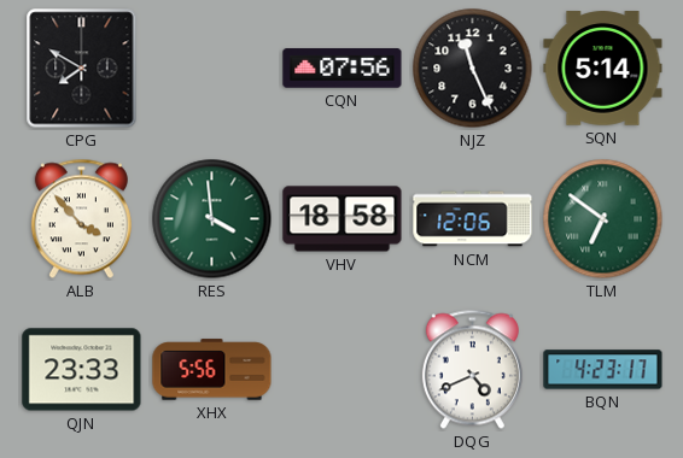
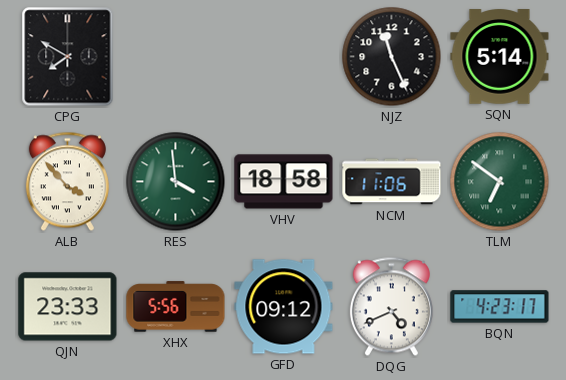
CQN: 07:56 -> none
NCM: 12:06 -> 11:06
GFD: none -> 09:12
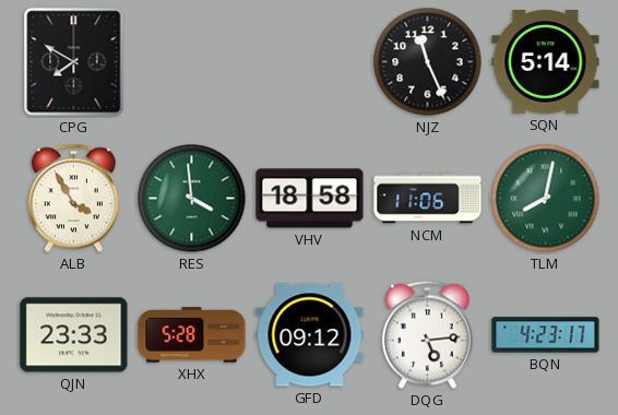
ALB: 3:53 -> 3:55
TLM: 6:51 -> 8:02
XHX: 5:56 -> 5:28
DQG: 4:41 -> 5:14
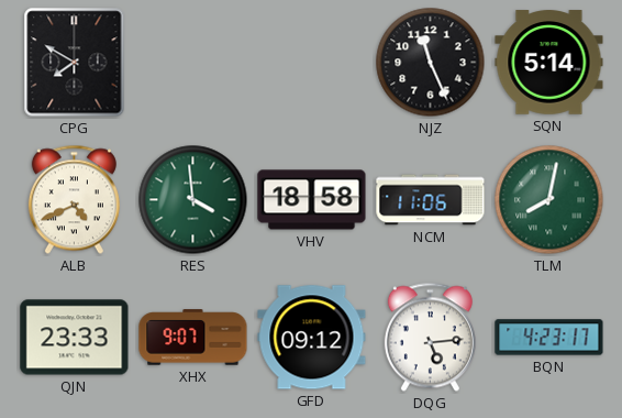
ALB: 3:55 -> 4:41
XHX: 5:28 -> 9:07
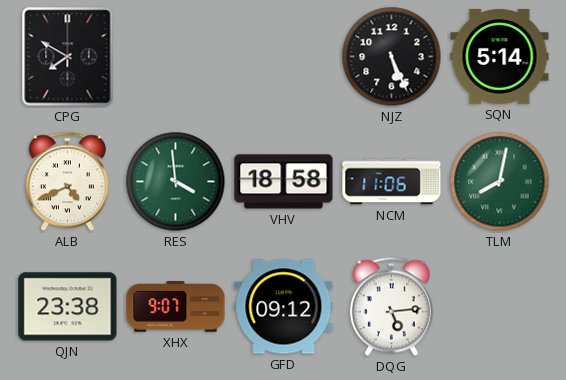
NJZ: 11:26 -> 5:26
QJN: 23:33 -> 23:38
BQN: 4:23 -> none
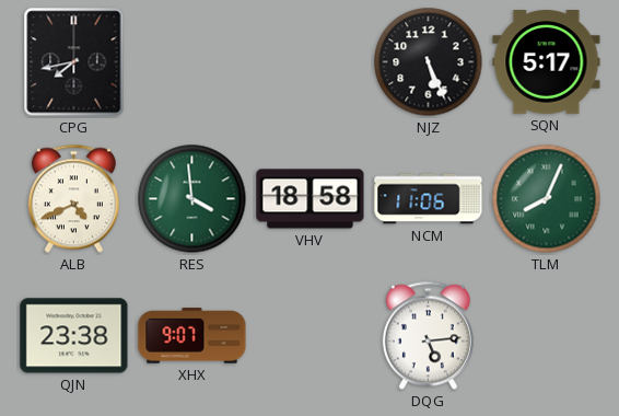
CPG: 7:50 -> 7:43
SQN: 5:14 -> 5:17
TLM: 8:02 -> 8:04
GFD: 09:12 -> none
